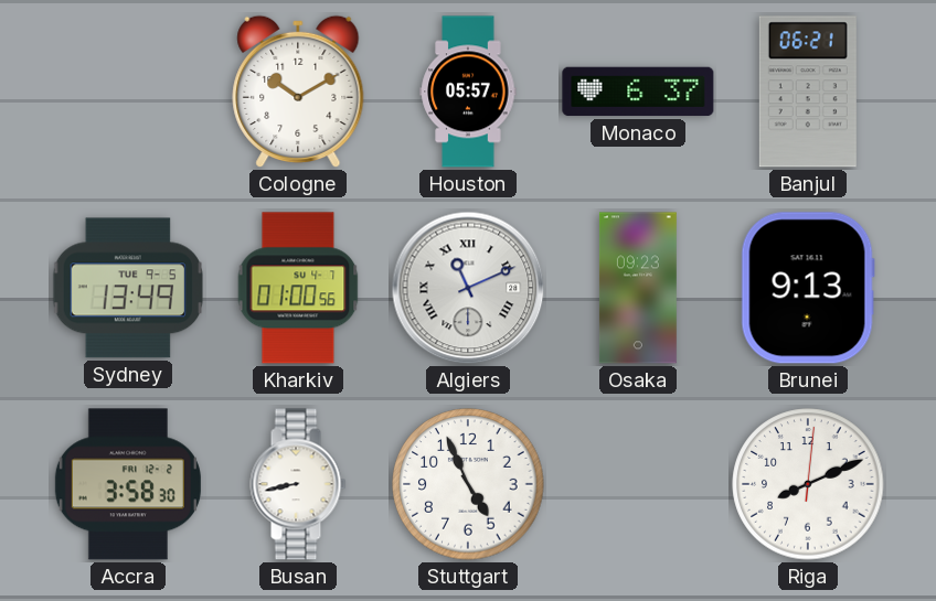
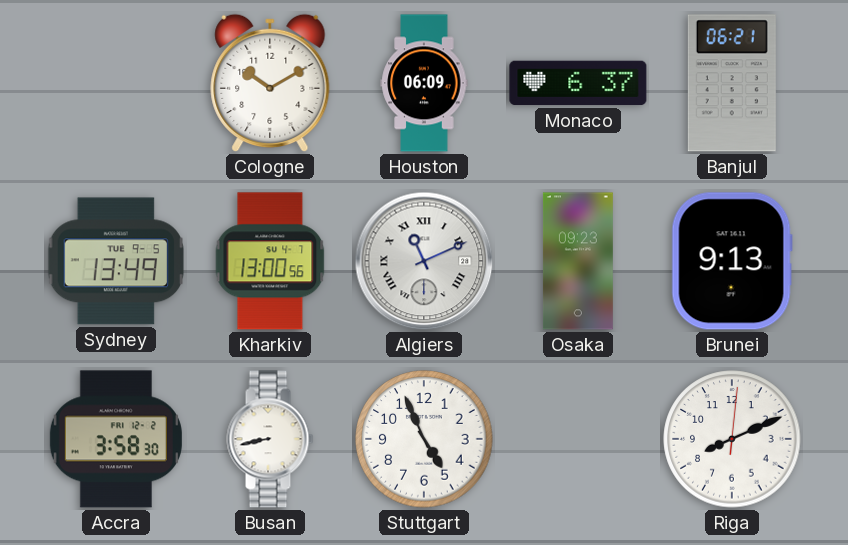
Houston: 05:57 -> 06:09
Kharkiv: 01:00 -> 13:00
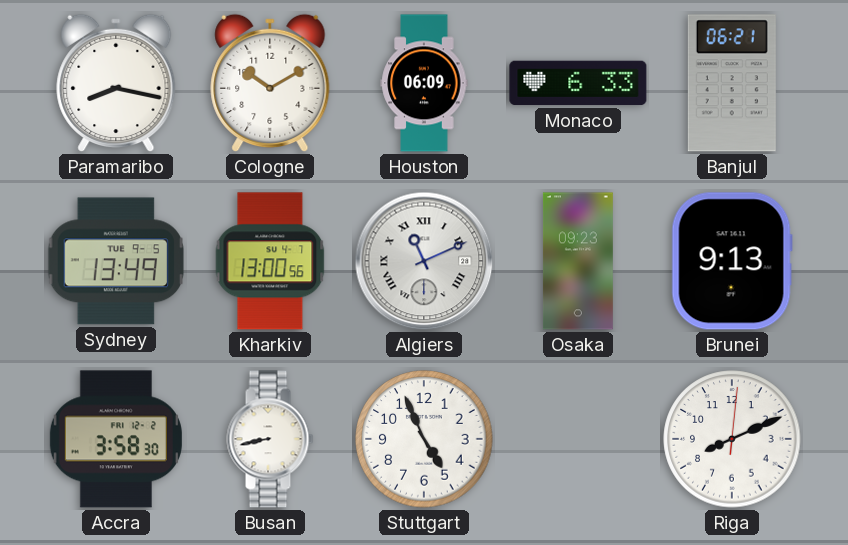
Paramaribo: none -> 8:17
Monaco: 6:37 -> 6:33
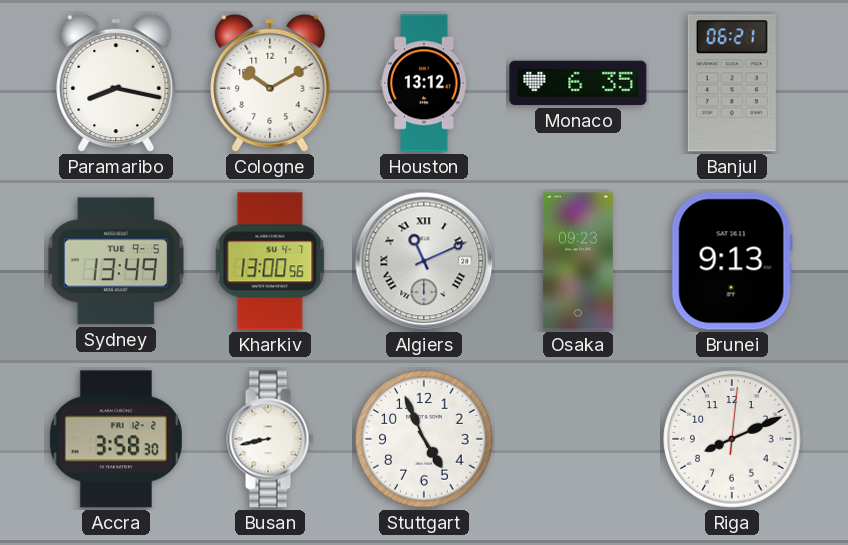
Houston: 06:09 -> 13:12
Monaco: 6:33 -> 6:35
